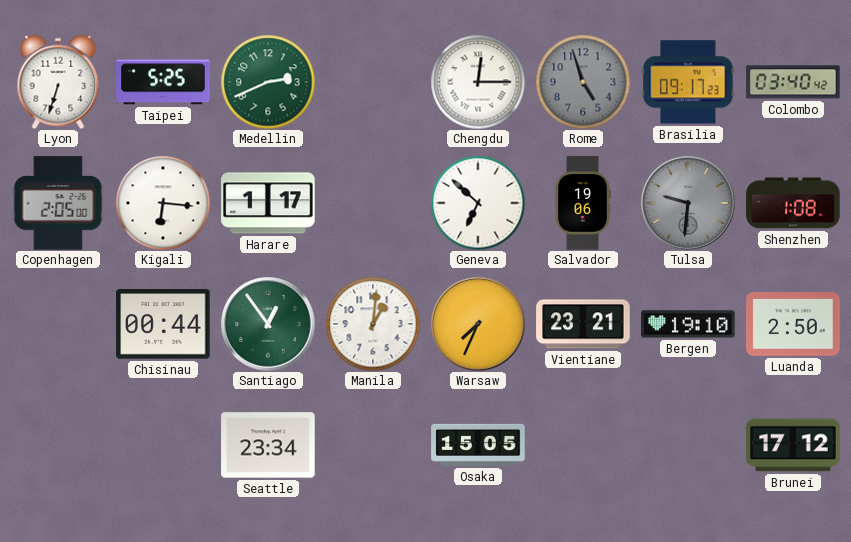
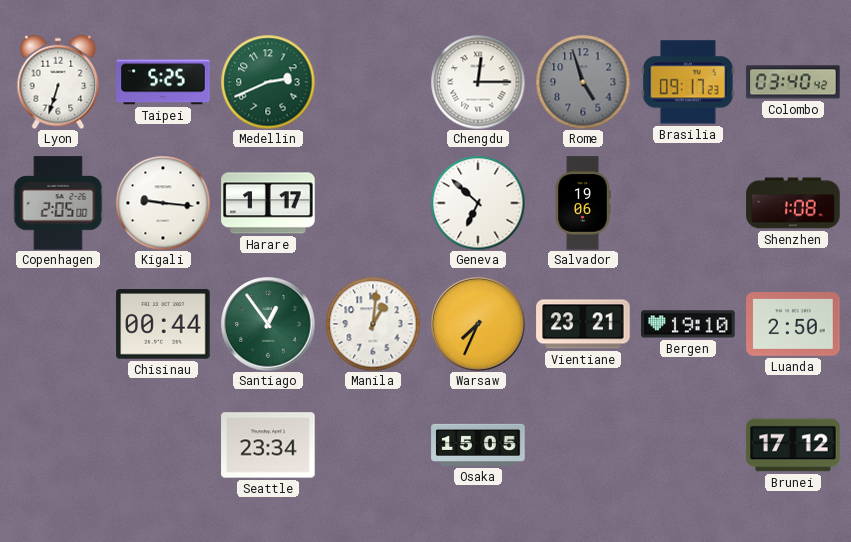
Kigali: 6:16 -> 9:16
Tulsa: 9:31 -> none
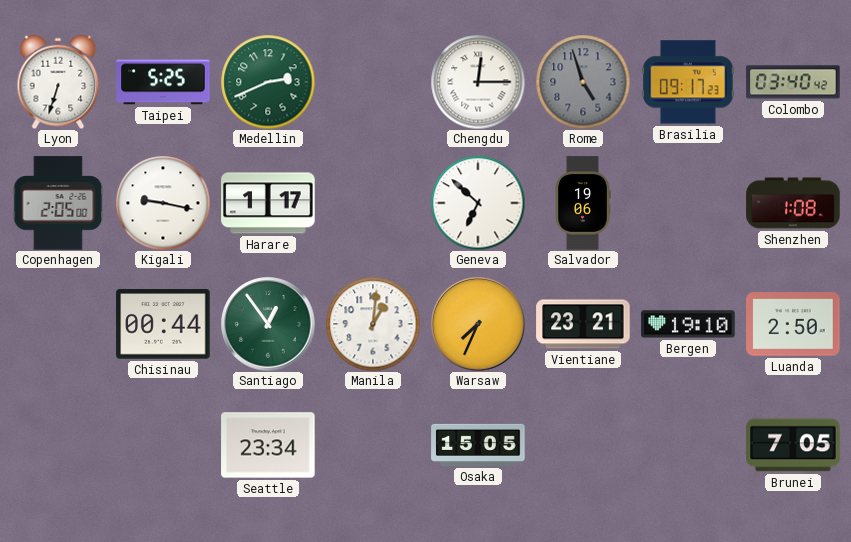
Kigali: 9:16 -> 9:17
Brunei: 17:12 -> 7:05
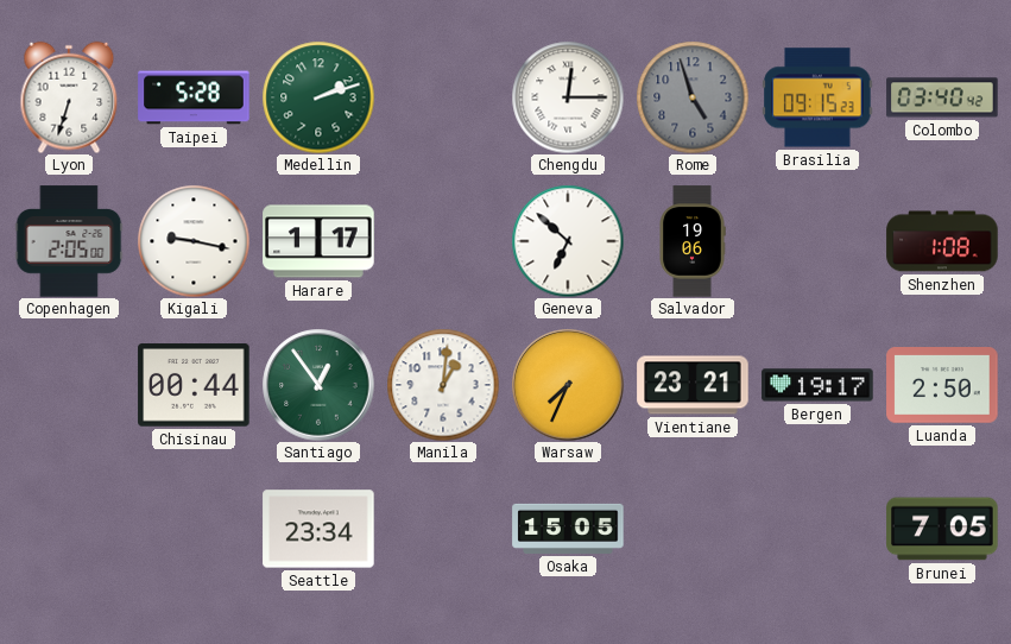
Taipei: 5:25 -> 5:28
Medellin: 2:41 -> 2:12
Brasilia: 09:17 -> 09:15
Bergen: 19:10 -> 19:17
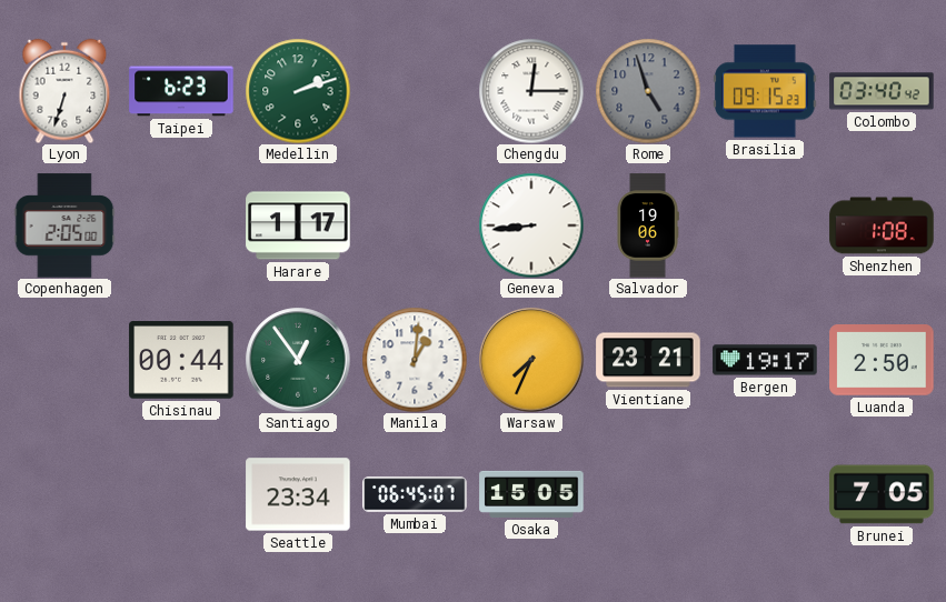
Taipei: 5:28 -> 6:23
Kigali: 9:17 -> none
Geneva: 6:52 -> 8:44
Mumbai: none -> 06:45
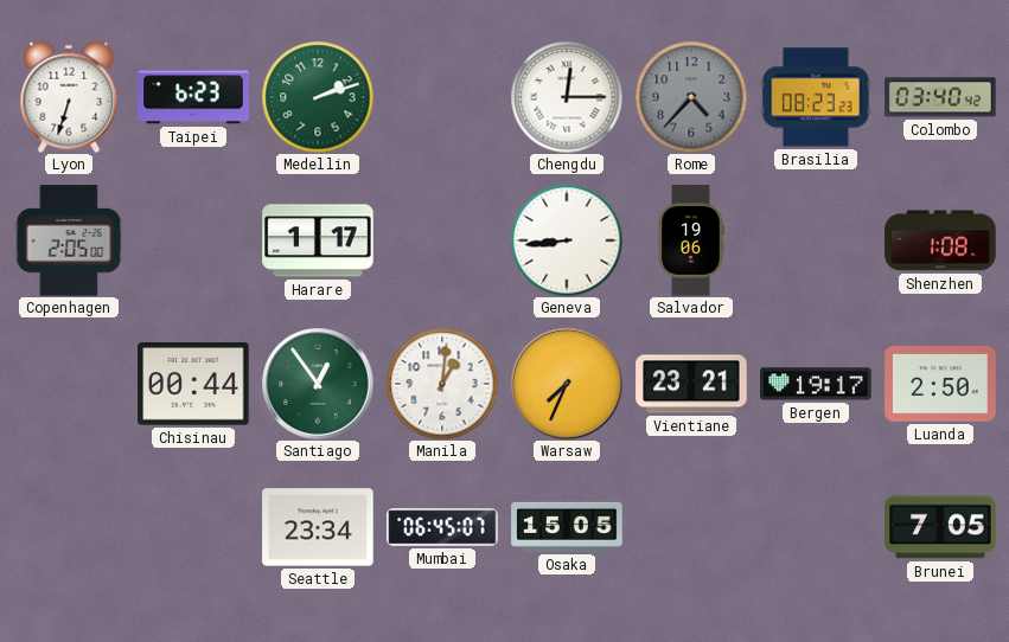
Rome: 4:57 -> 4:37
Brasilia: 09:15 -> 08:23
